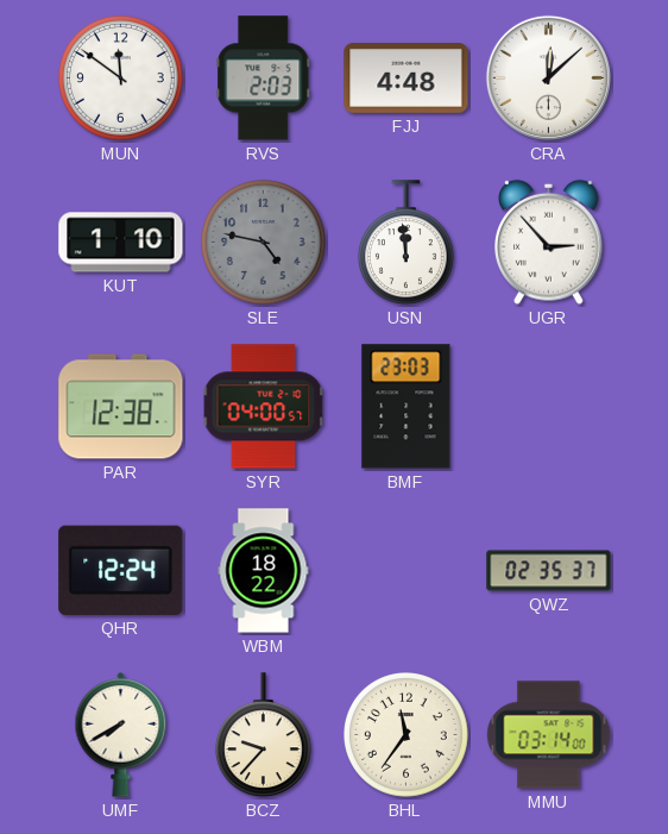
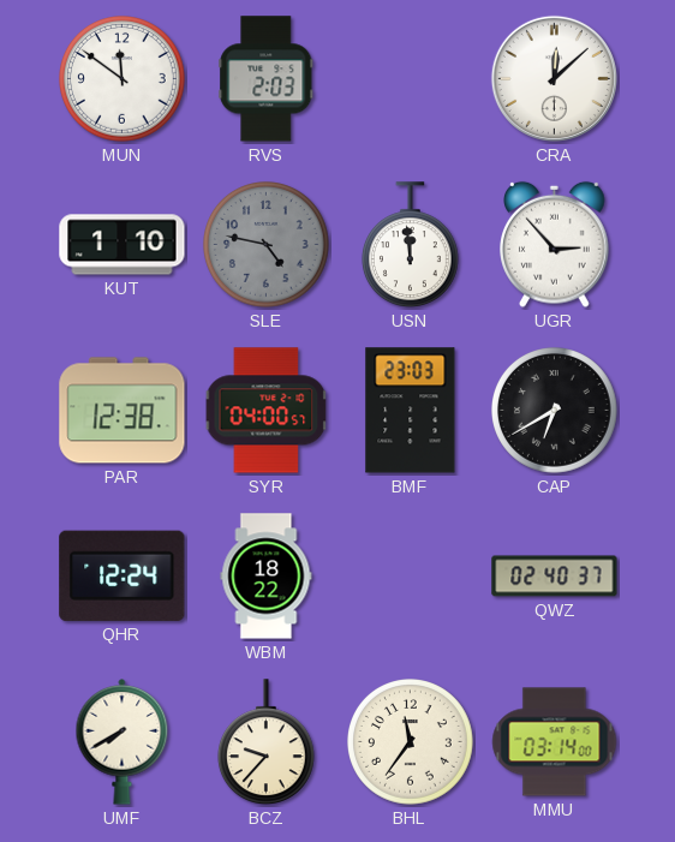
FJJ: 4:48 -> none
CAP: none -> 6:40
QWZ: 02:35 -> 02:40
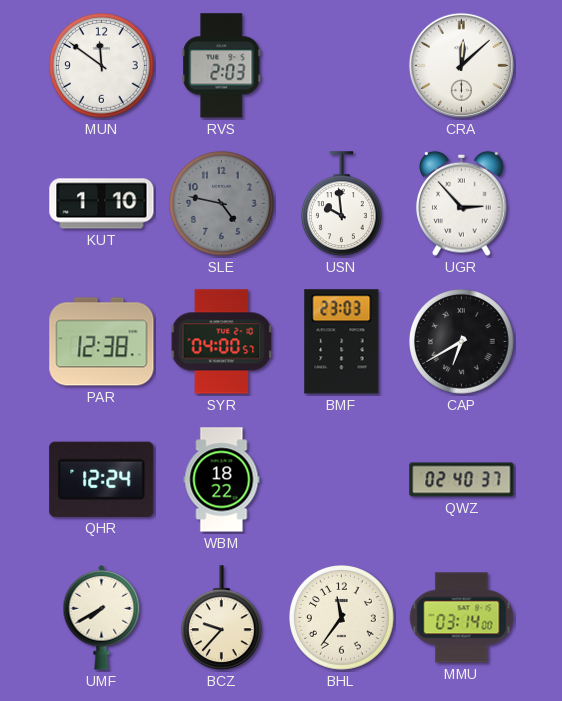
USN: 11:59 -> 9:59
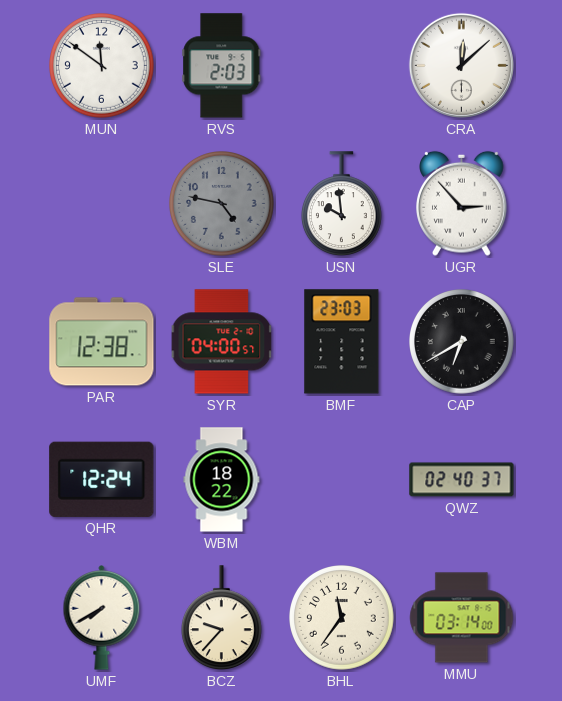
KUT: 1:10 -> none
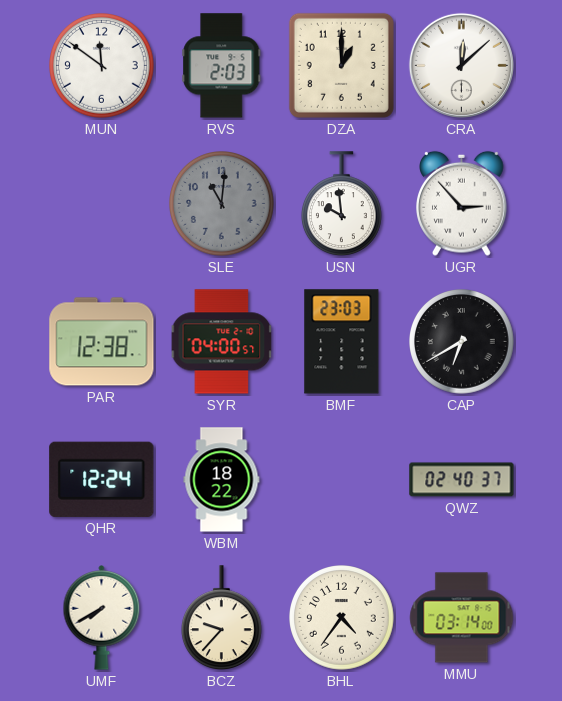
DZA: none -> 1:00
SLE: 4:47 -> 11:01
BHL: 11:36 -> 4:36
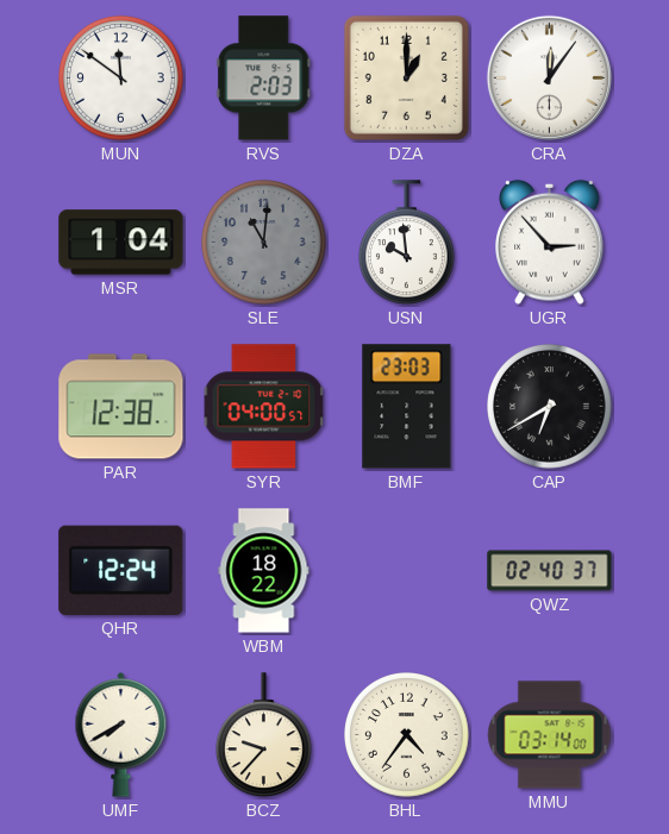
CRA: 12:08 -> 12:06
MSR: none -> 1:04
